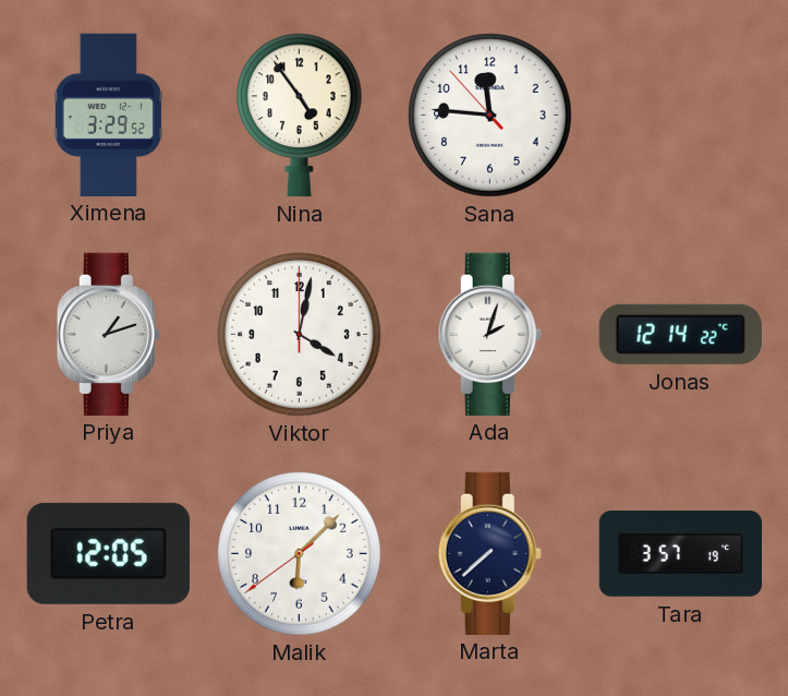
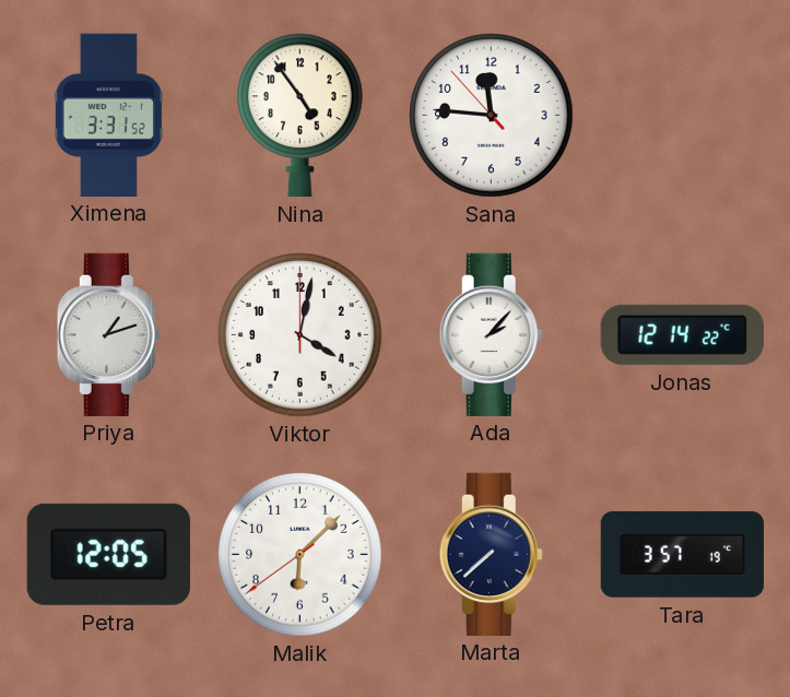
Ximena: 3:29 -> 3:31
Ada: 2:03 -> 2:07
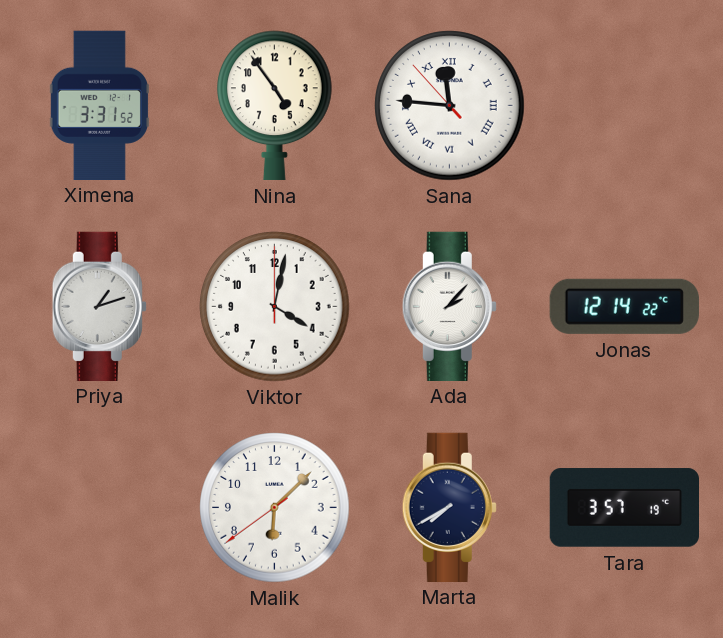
Sana numerals: Arabic -> Roman
Petra: 12:05 -> none
Marta: 7:38 -> 7:40
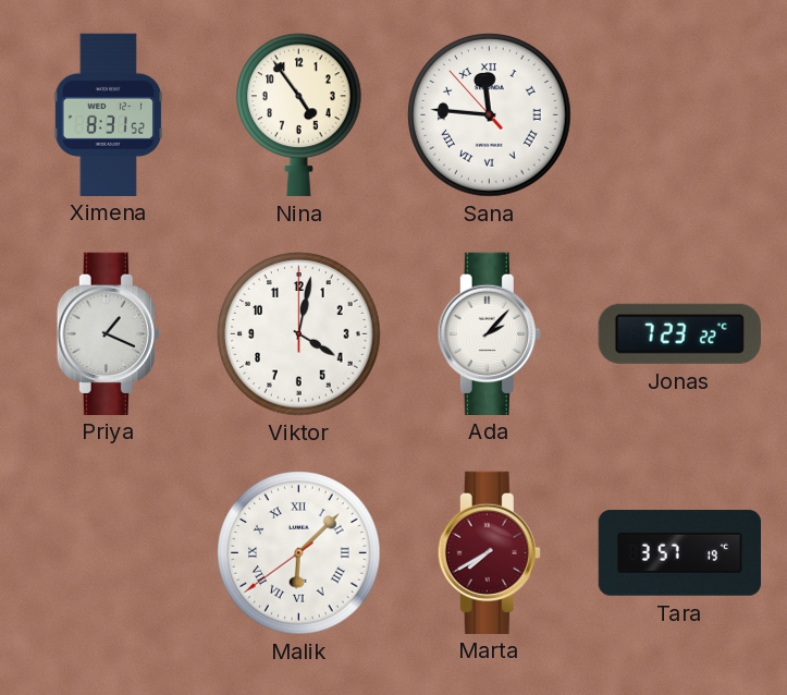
Ximena: 3:31 -> 8:31
Priya: 1:12 -> 1:19
Jonas: 12:14 -> 7:23
Malik numerals: Arabic -> Roman
Marta dial: navy -> burgundy
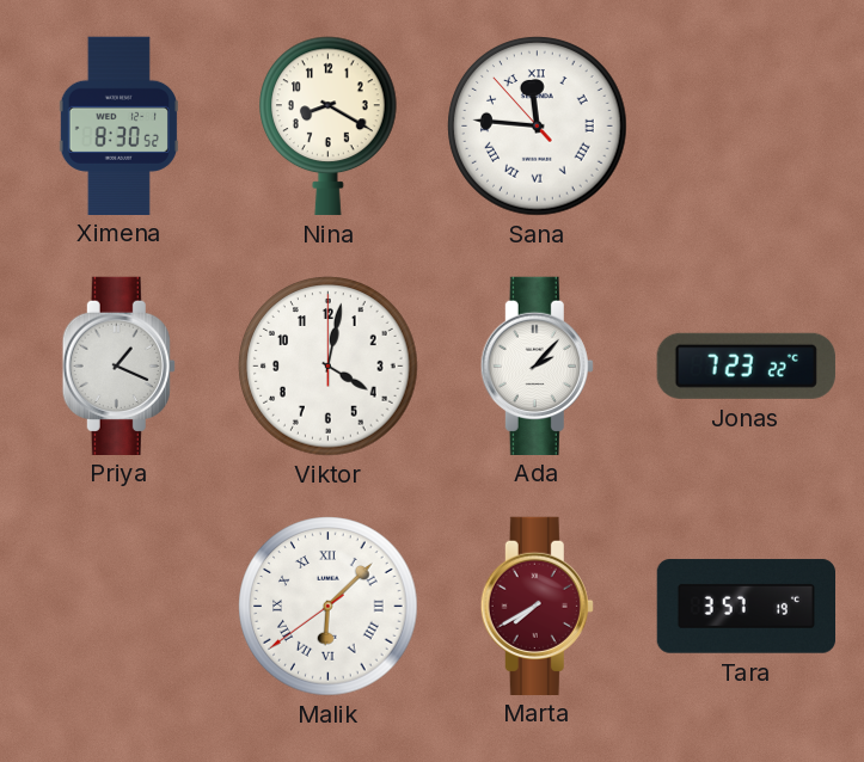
Ximena: 8:31 -> 8:30
Nina: 4:54 -> 8:20
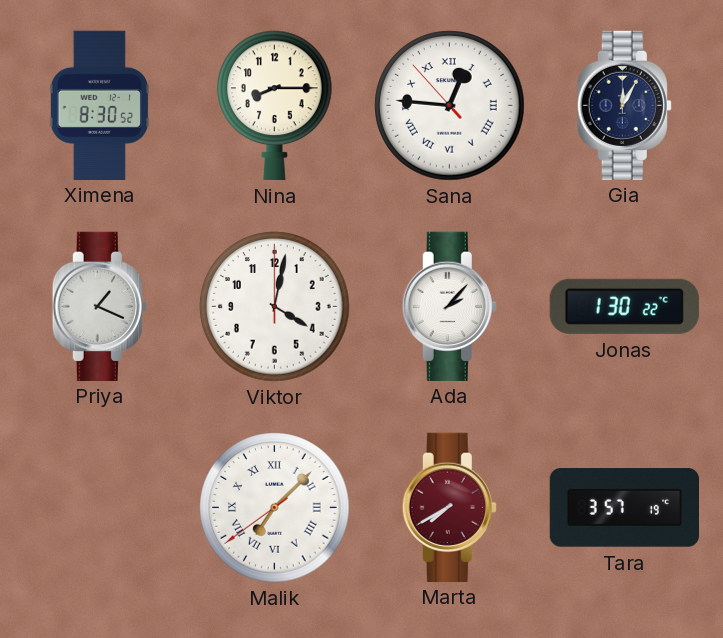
Nina: 8:20 -> 8:15
Sana: 11:45 -> 12:45
Gia: none -> 12:05
Jonas: 7:23 -> 1:30
Malik: 6:07 -> 7:07
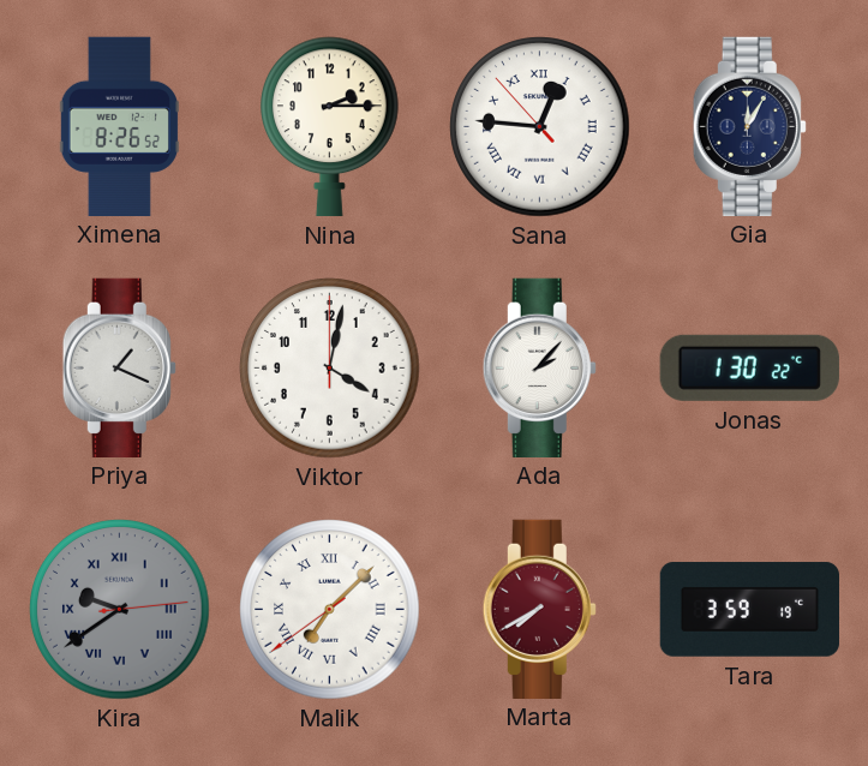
Ximena: 8:30 -> 8:26
Nina: 8:15 -> 2:15
Kira: none -> 9:39
Tara: 3:57 -> 3:59
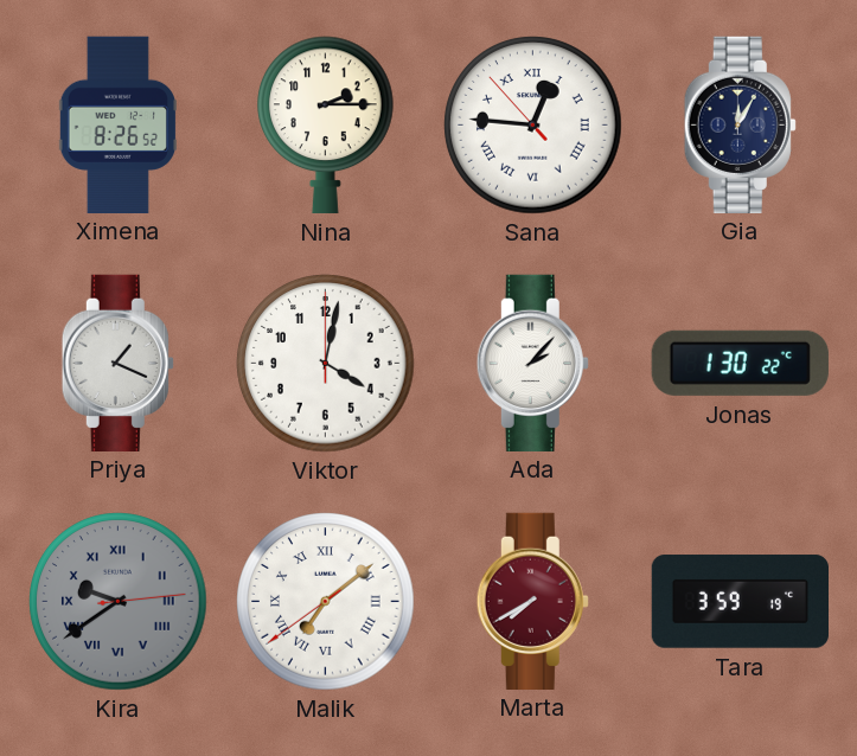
Malik: 7:07 -> 7:08
